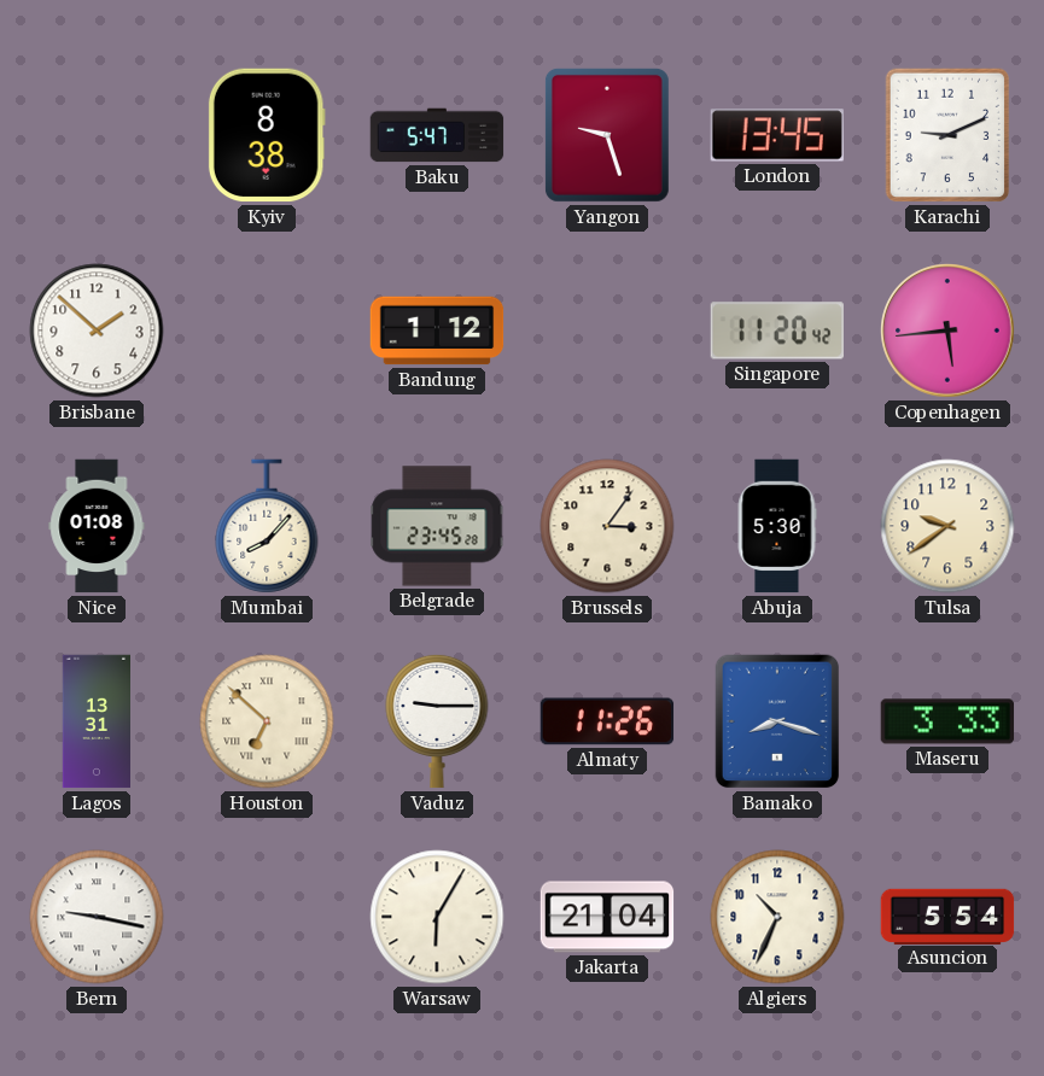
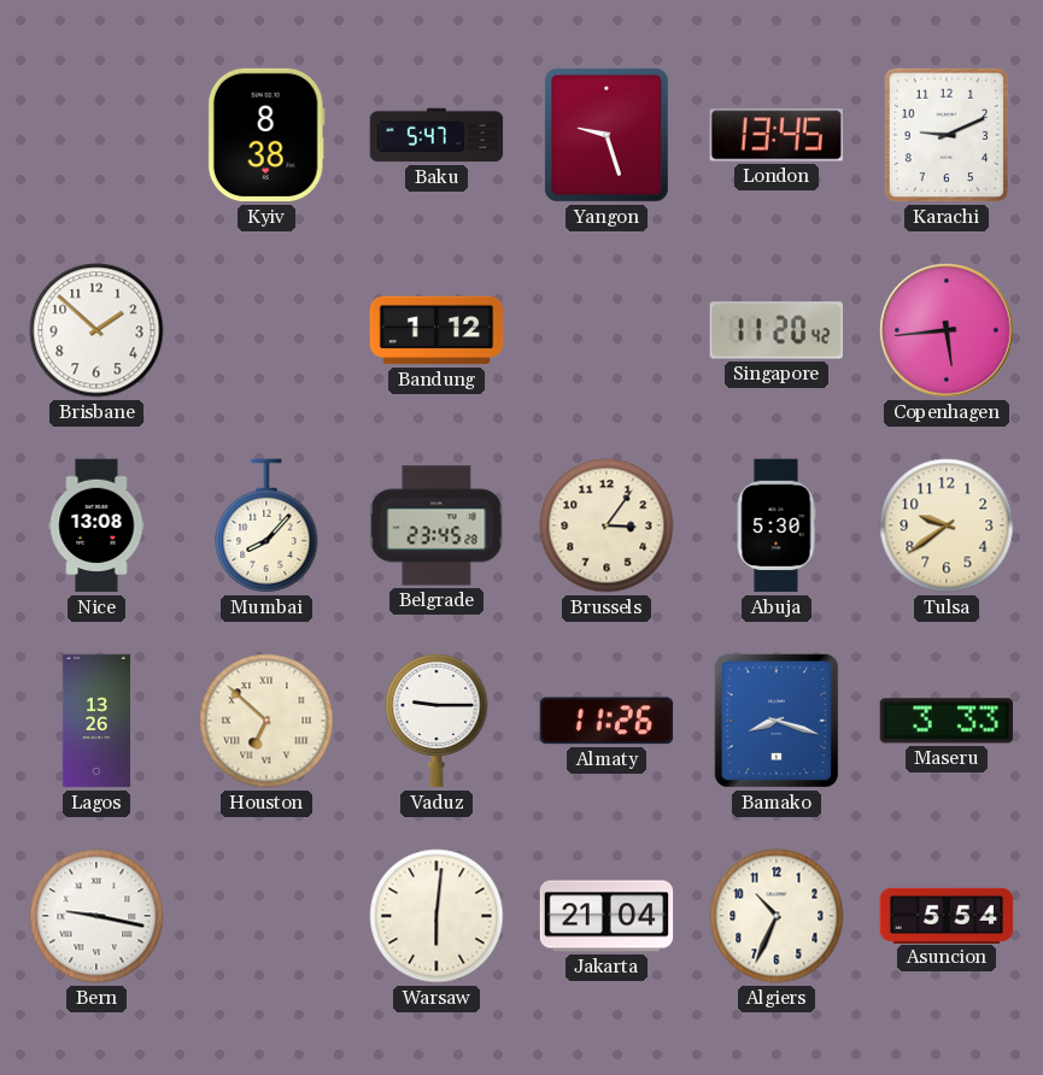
Nice: 01:08 -> 13:08
Lagos: 13:31 -> 13:26
Warsaw: 6:05 -> 6:01
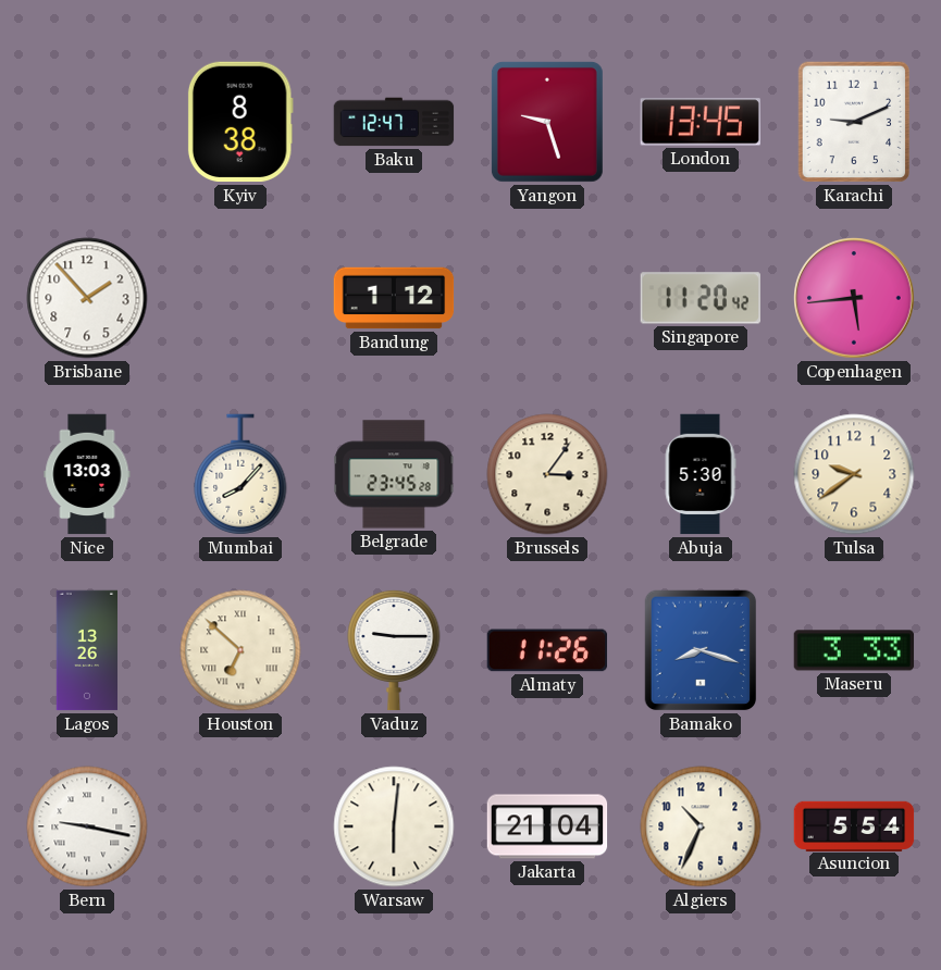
Baku: 5:47 -> 12:47
Brisbane: 1:52 -> 1:53
Nice: 13:08 -> 13:03
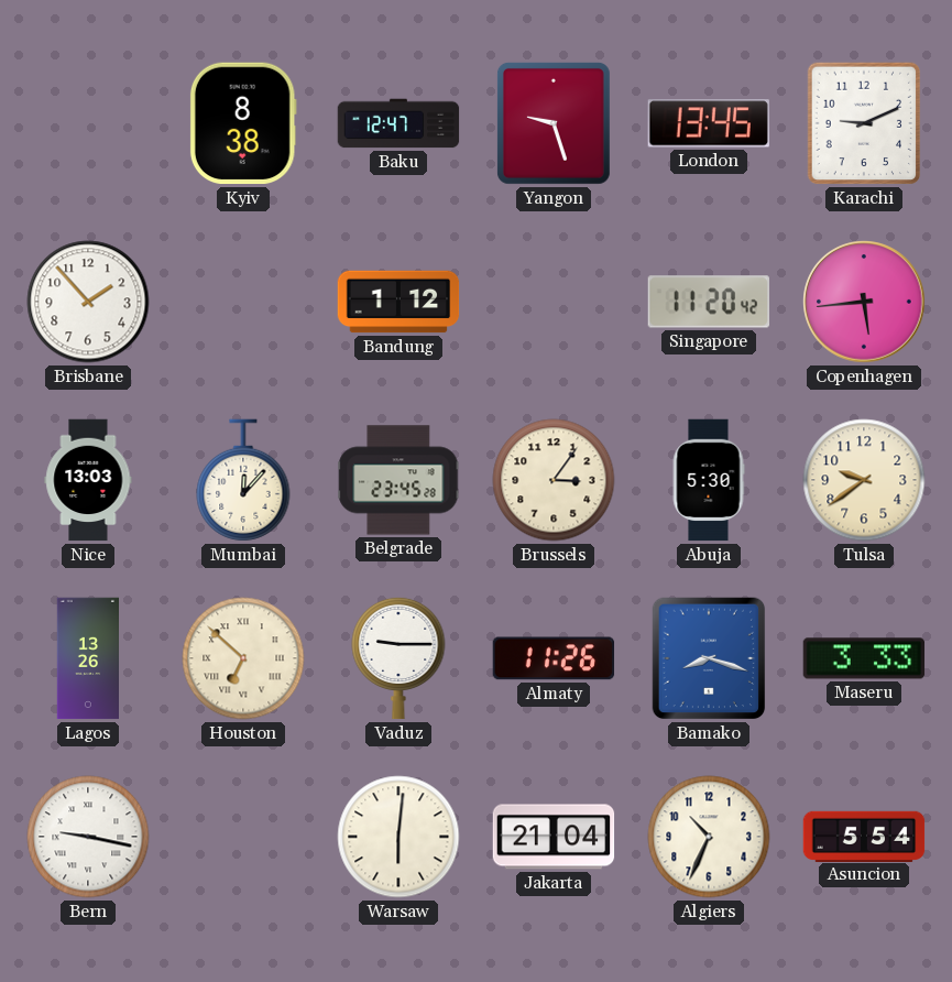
Mumbai: 8:07 -> 12:07
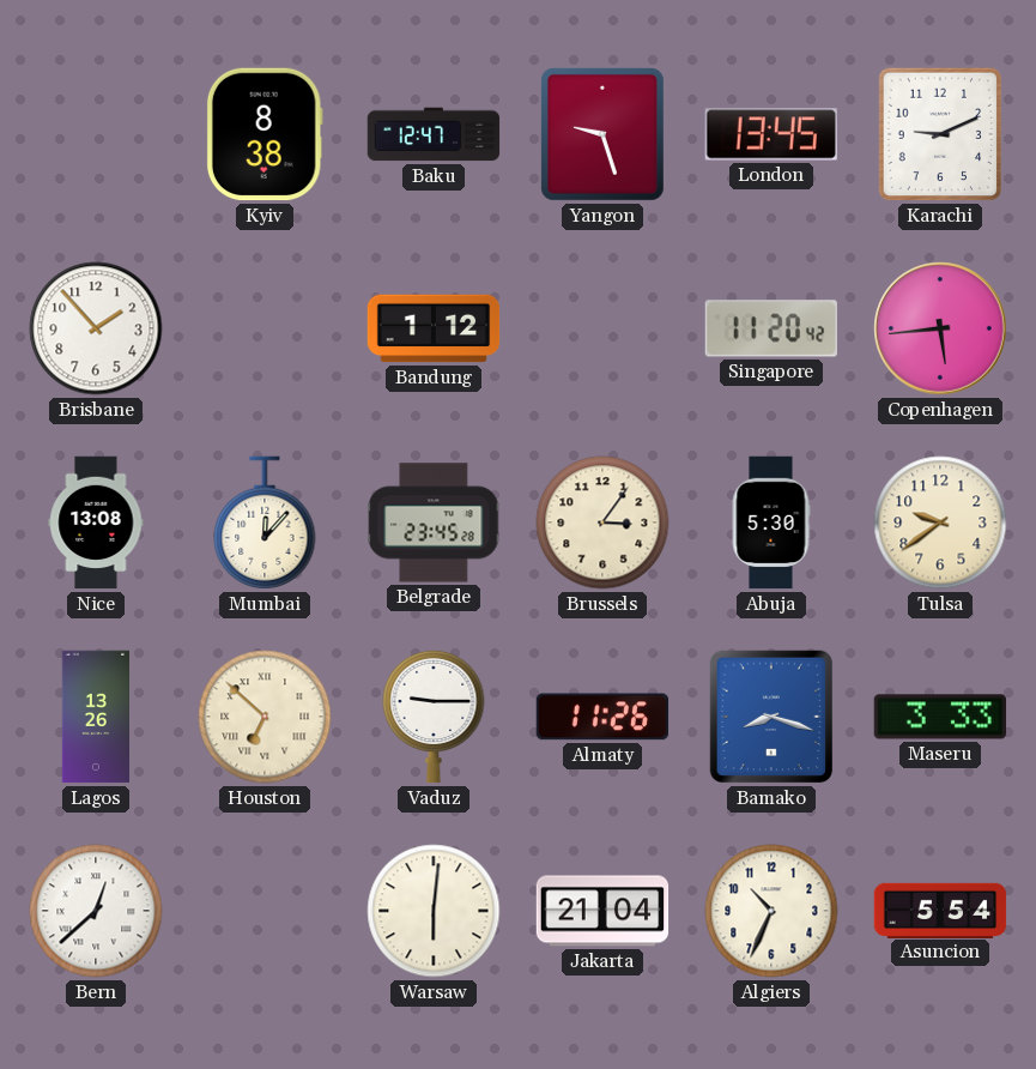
Nice: 13:03 -> 13:08
Bern: 9:17 -> 12:38
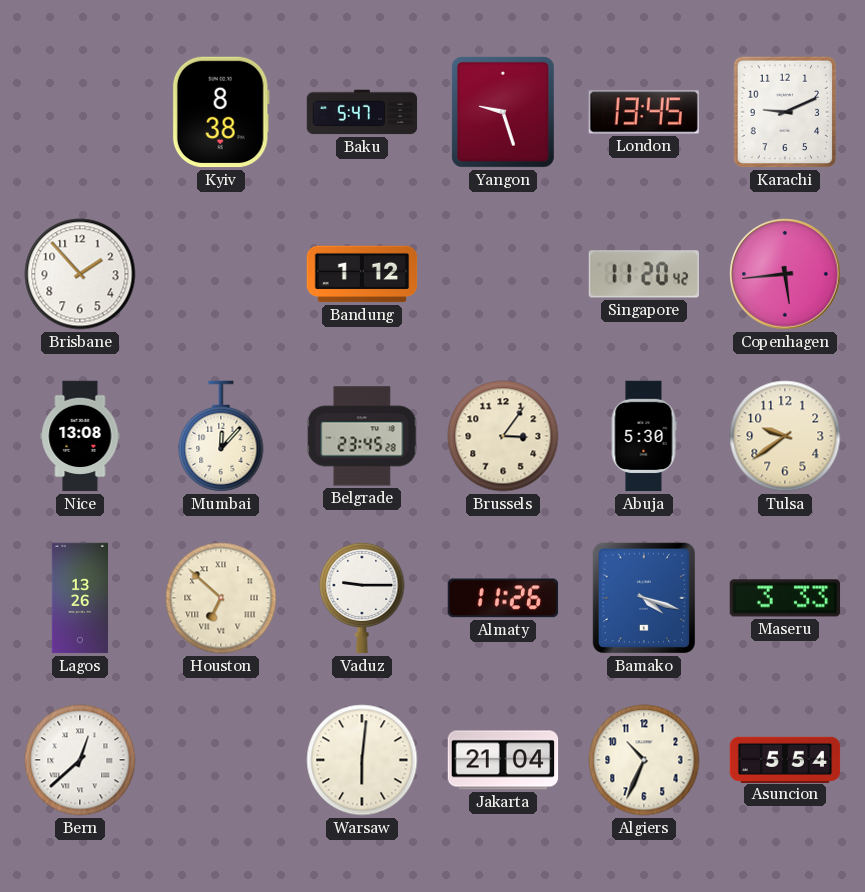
Baku: 12:47 -> 5:47
Bamako: 8:18 -> 4:18
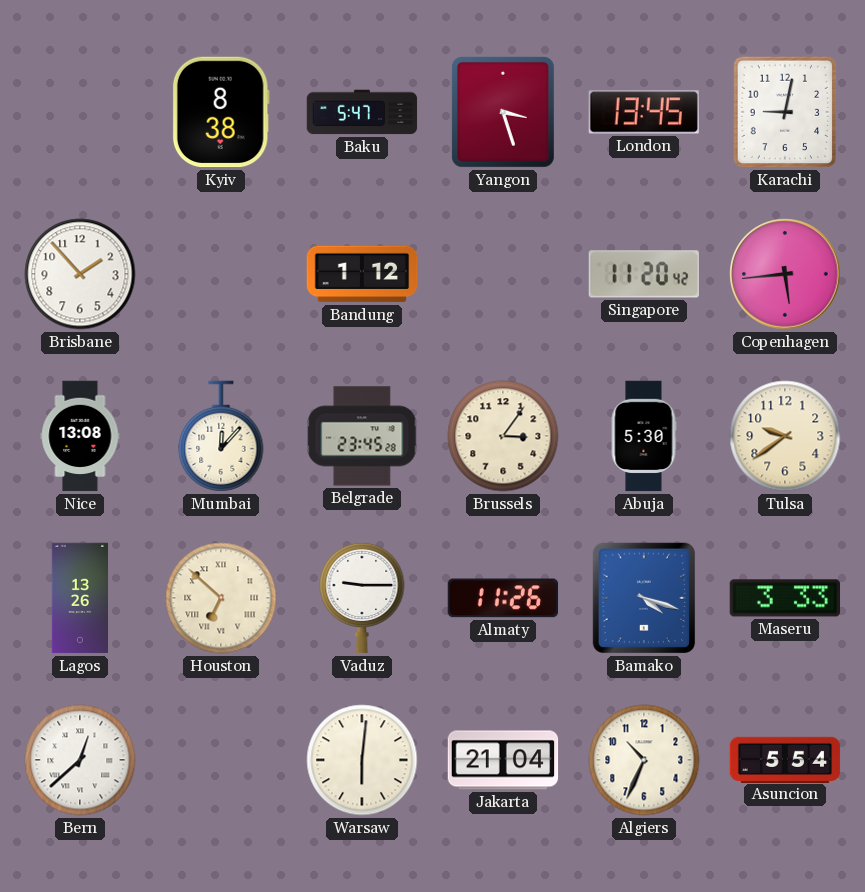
Yangon: 9:27 -> 3:27
Karachi: 9:11 -> 9:02
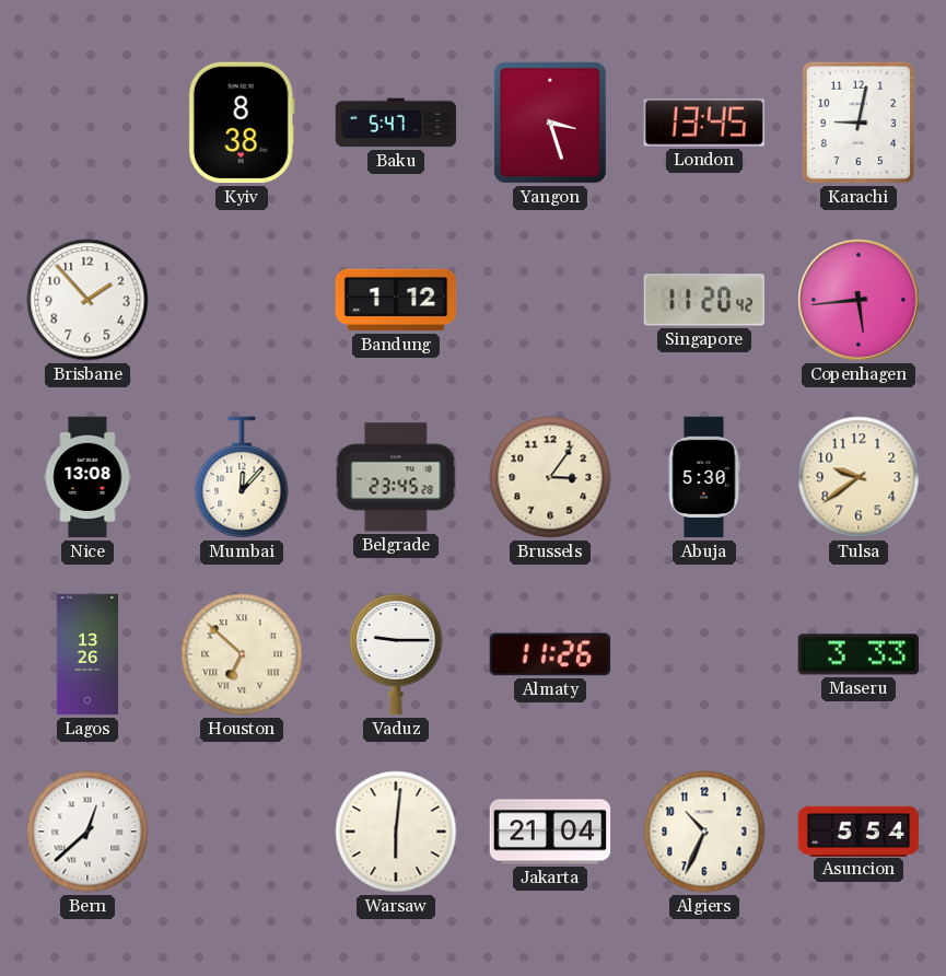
Bamako: 4:18 -> none
